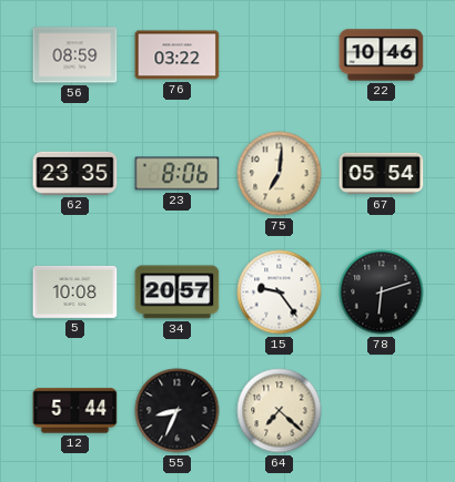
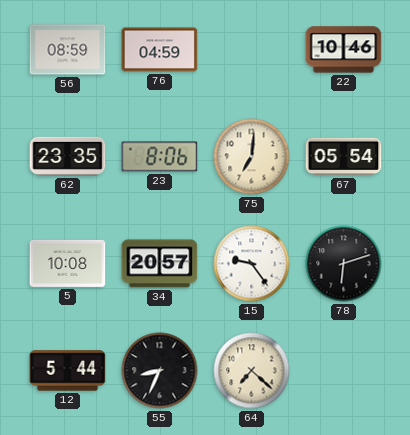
76: 03:22 -> 04:59
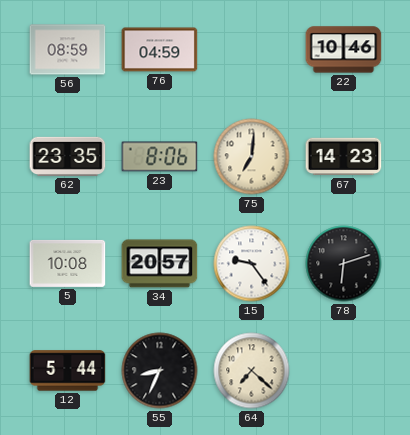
67: 05:54 -> 14:23
